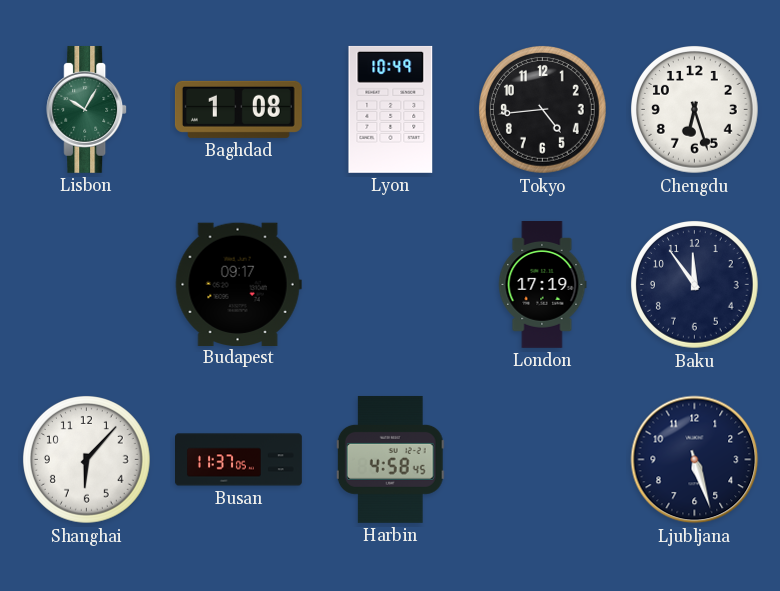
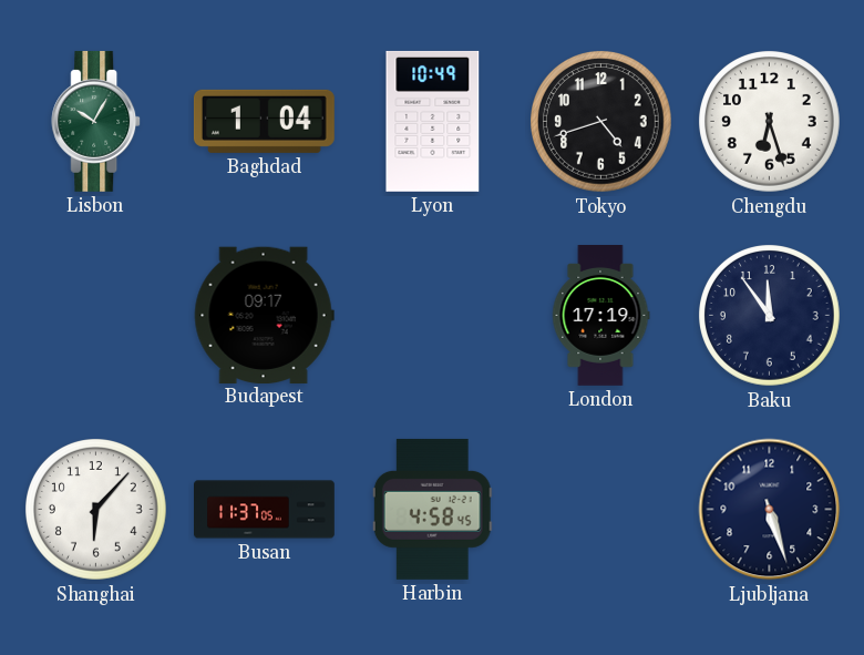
Baghdad: 1:08 -> 1:04
Tokyo: 4:44 -> 4:42
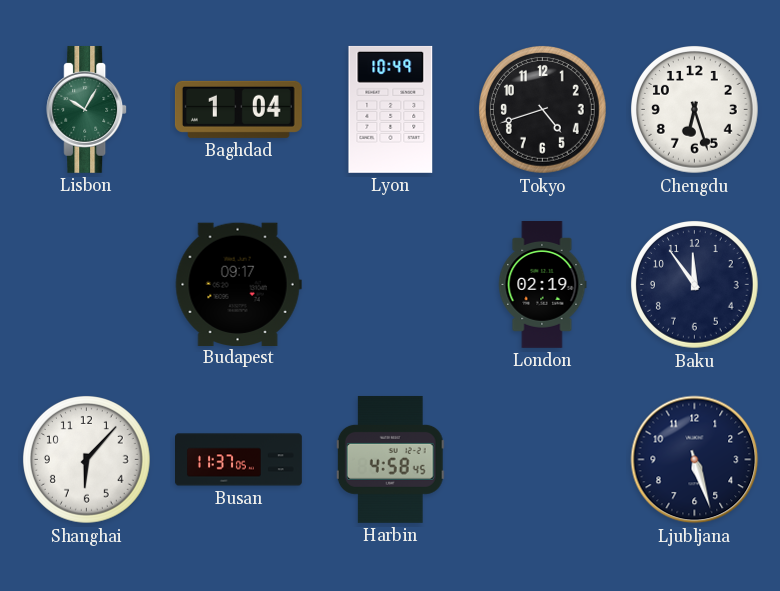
London: 17:19 -> 02:19
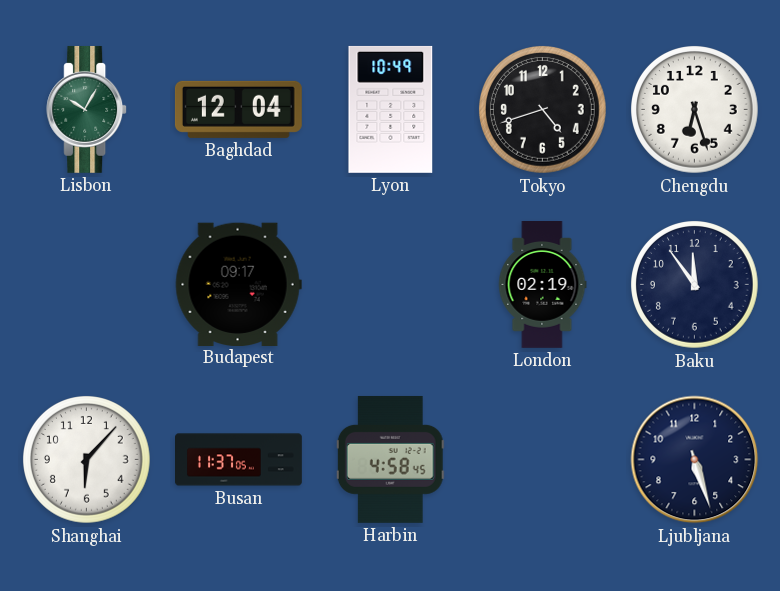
Baghdad: 1:04 -> 12:04
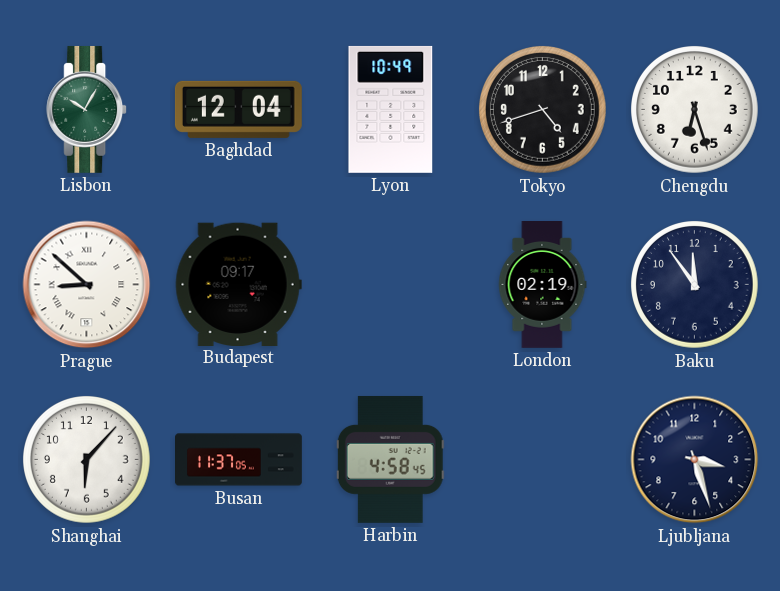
Prague: none -> 8:52
Ljubljana: 5:27 -> 3:27
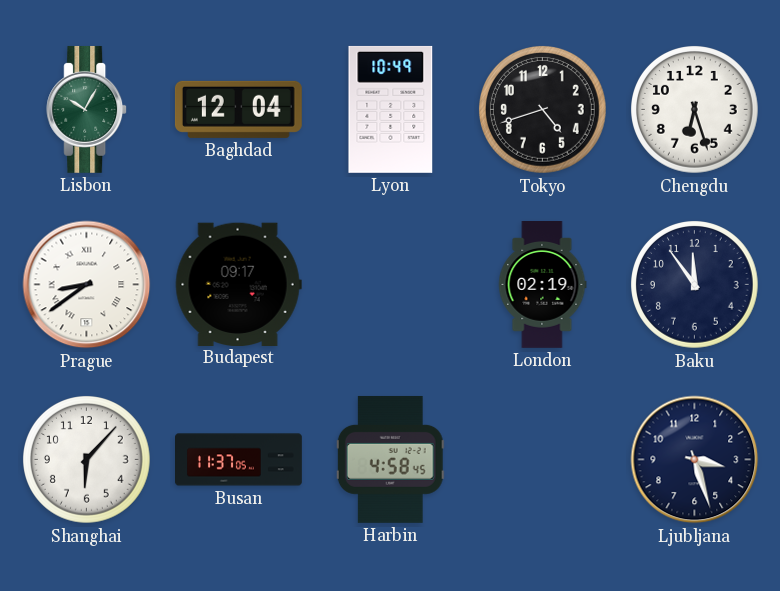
Prague: 8:52 -> 8:39
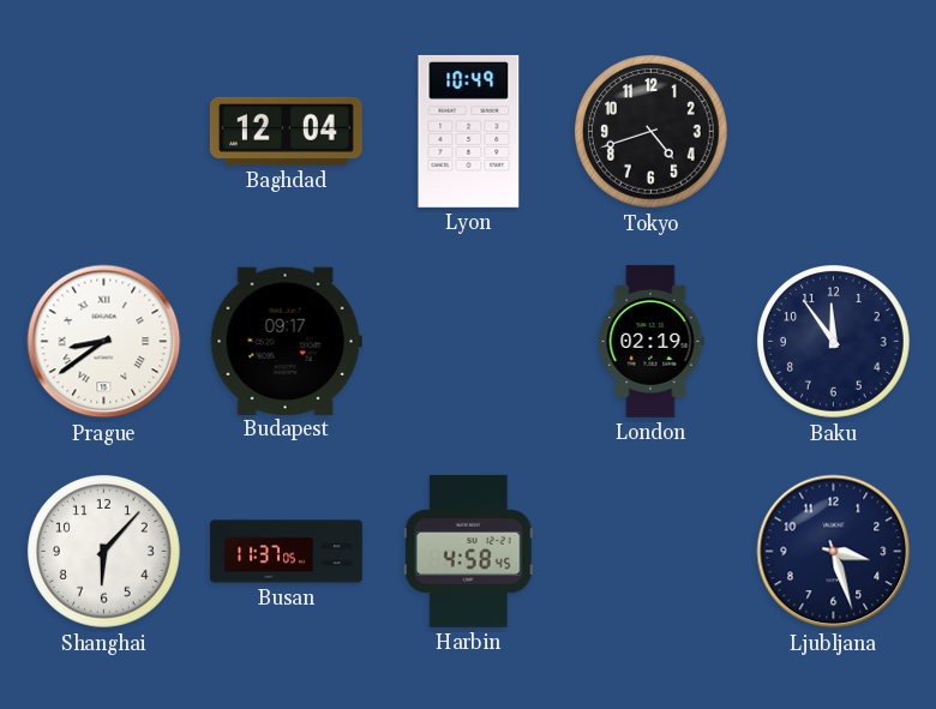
Lisbon: 10:05 -> none
Chengdu: 6:27 -> none
